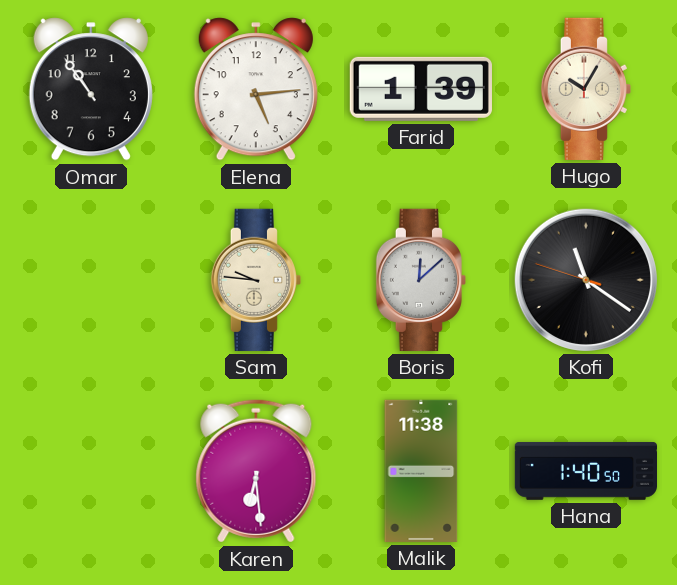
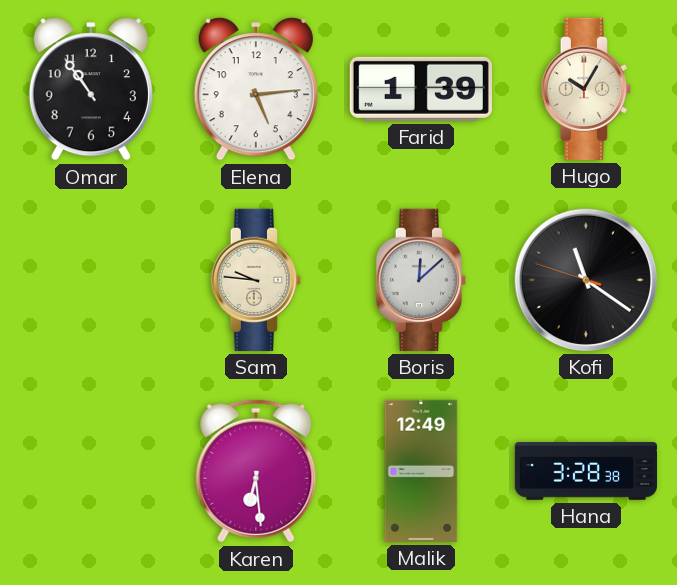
Malik: 11:38 -> 12:49
Hana: 1:40 -> 3:28
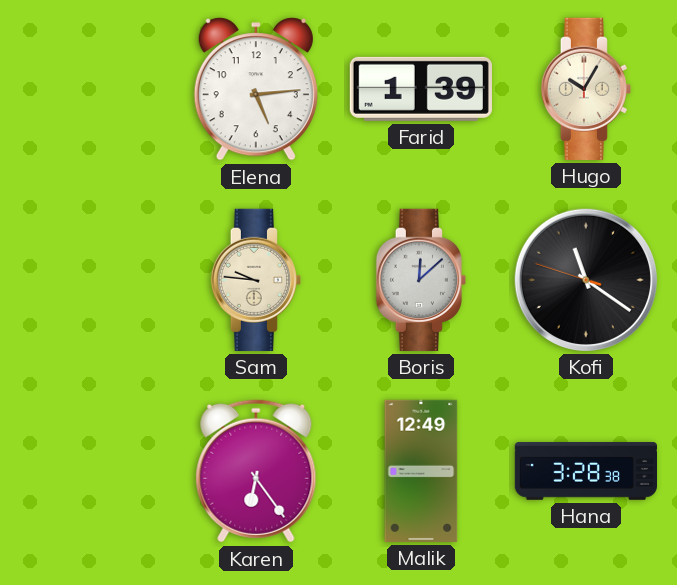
Omar: 10:54 -> none
Karen: 6:29 -> 6:24
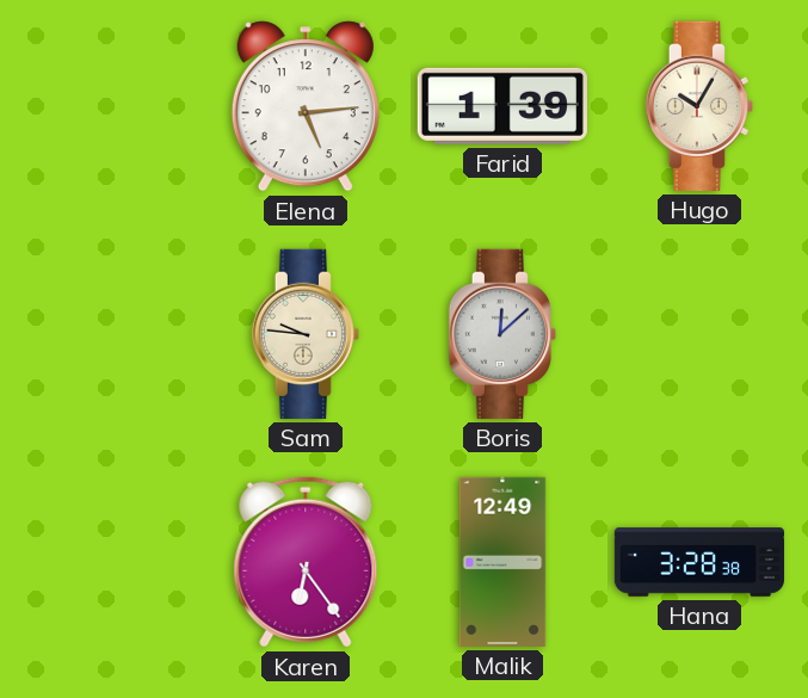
Kofi: 11:20 -> none
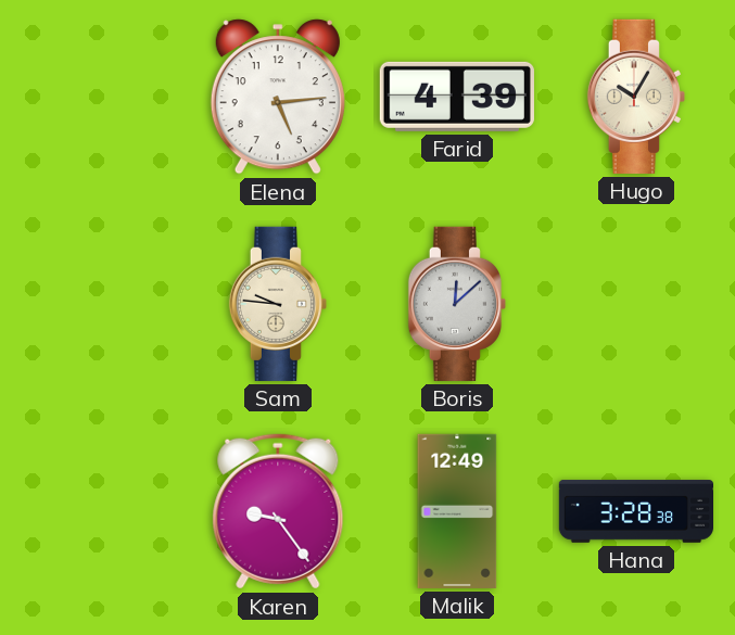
Farid: 1:39 -> 4:39
Karen: 6:24 -> 9:24
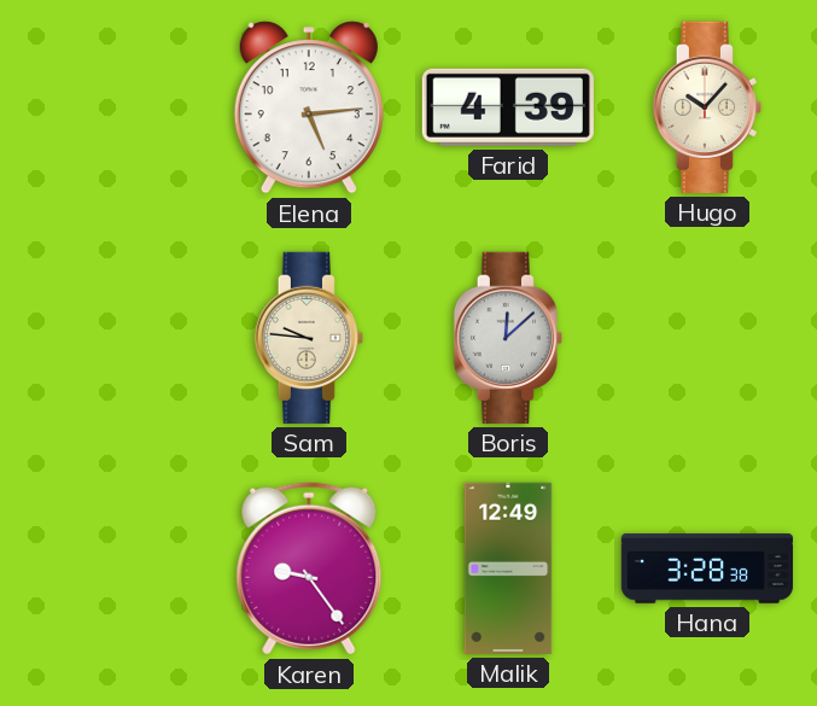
Hugo: 10:05 -> 10:07
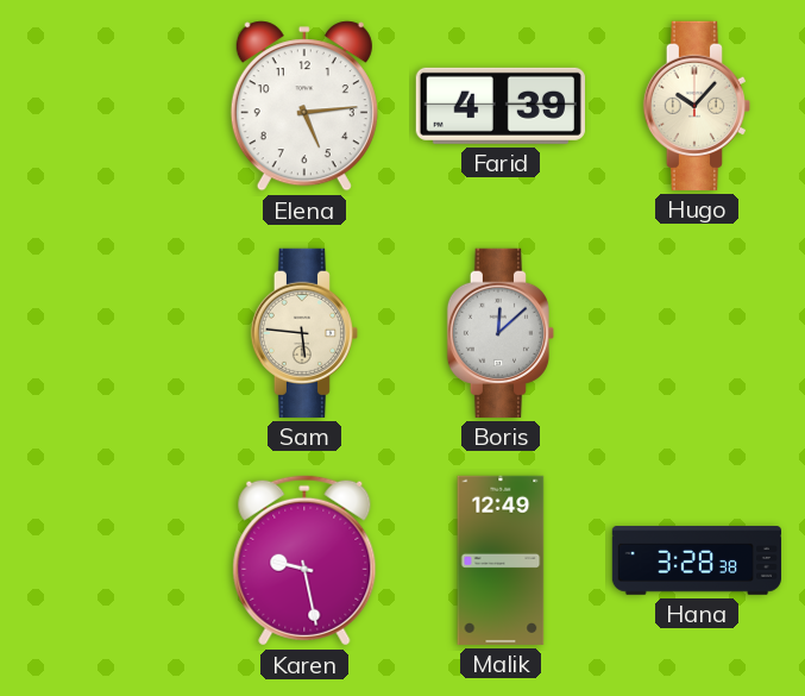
Sam: 9:46 -> 5:46
Karen: 9:24 -> 9:28
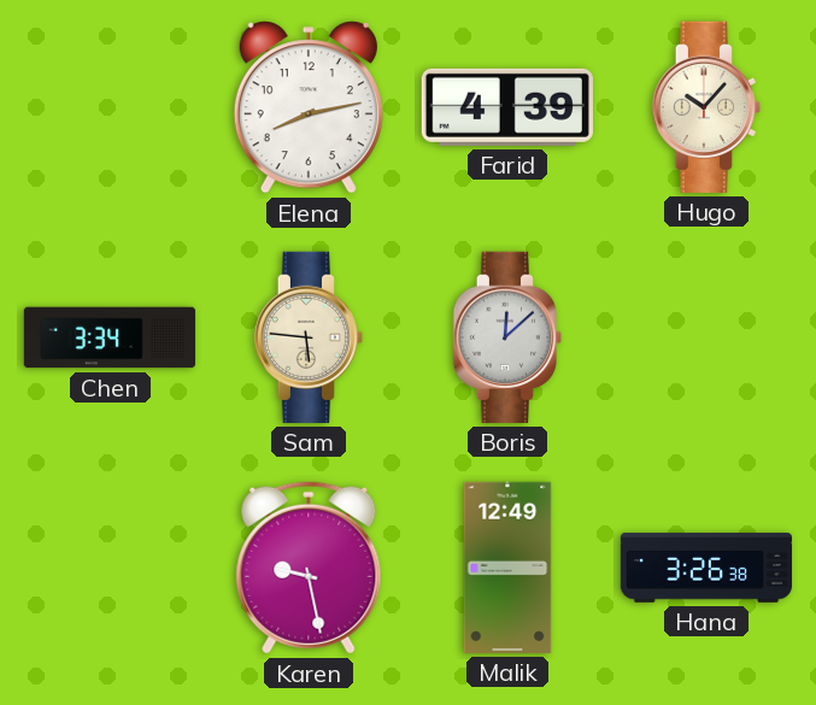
Elena: 5:14 -> 8:13
Chen: none -> 3:34
Hana: 3:28 -> 3:26
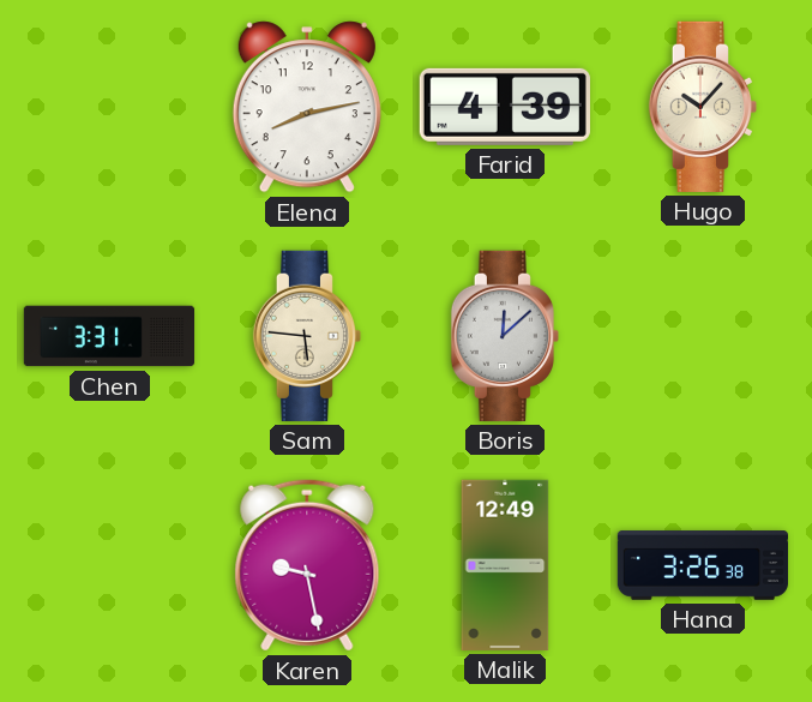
Chen: 3:34 -> 3:31
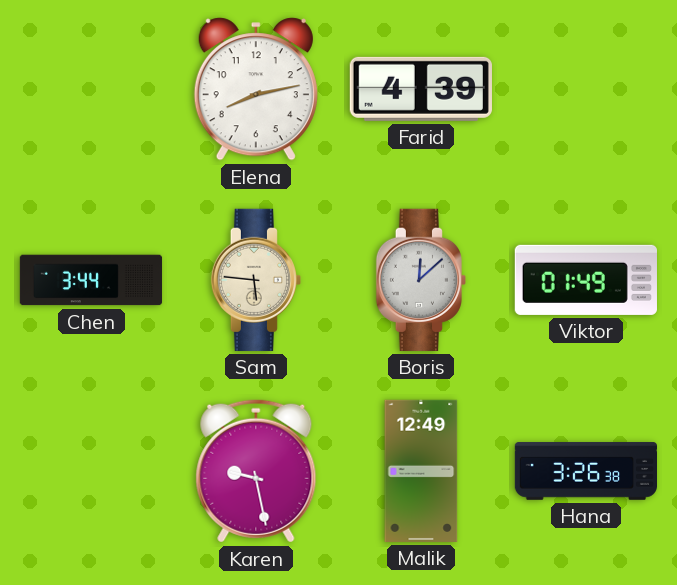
Hugo: 10:07 -> none
Chen: 3:31 -> 3:44
Viktor: none -> 01:49
